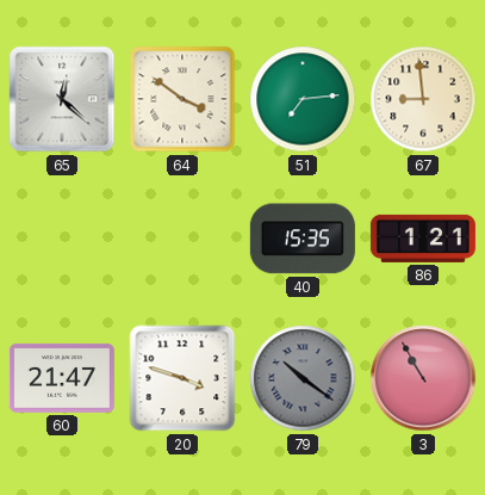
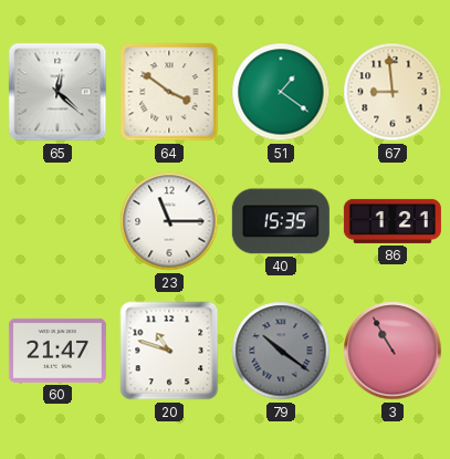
51: 7:14 -> 1:21
23: none -> 11:15
20: 3:48 -> 10:48
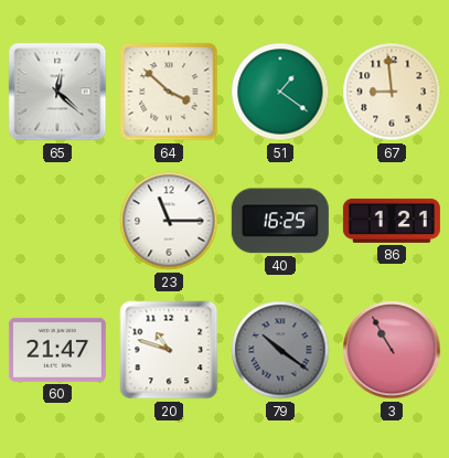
64: 3:51 -> 3:52
40: 15:35 -> 16:25
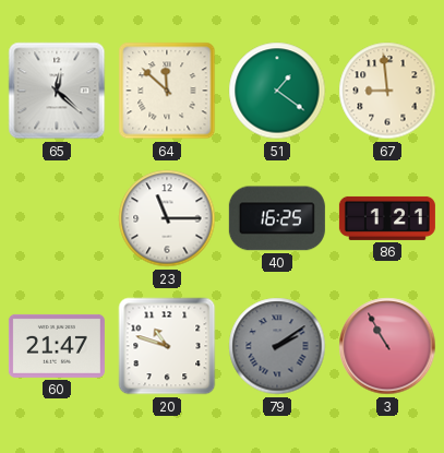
64: 3:52 -> 11:52
79: 10:21 -> 2:09
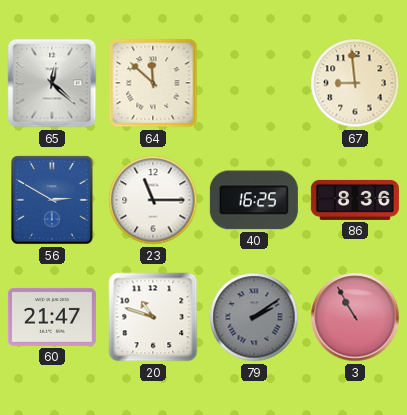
51: 1:21 -> none
56: none -> 2:50
86: 1:21 -> 8:36
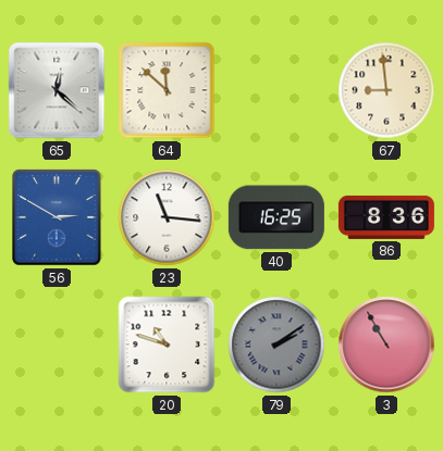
23: 11:15 -> 11:16
60: 21:47 -> none
